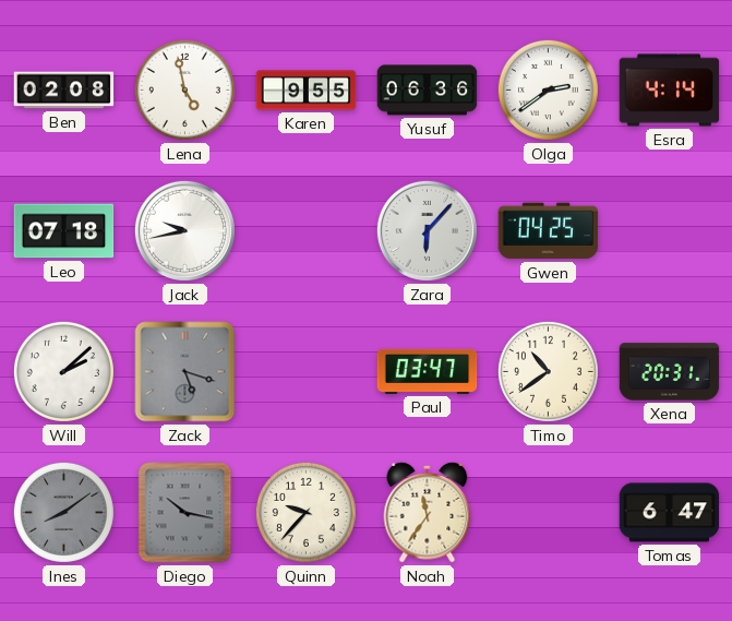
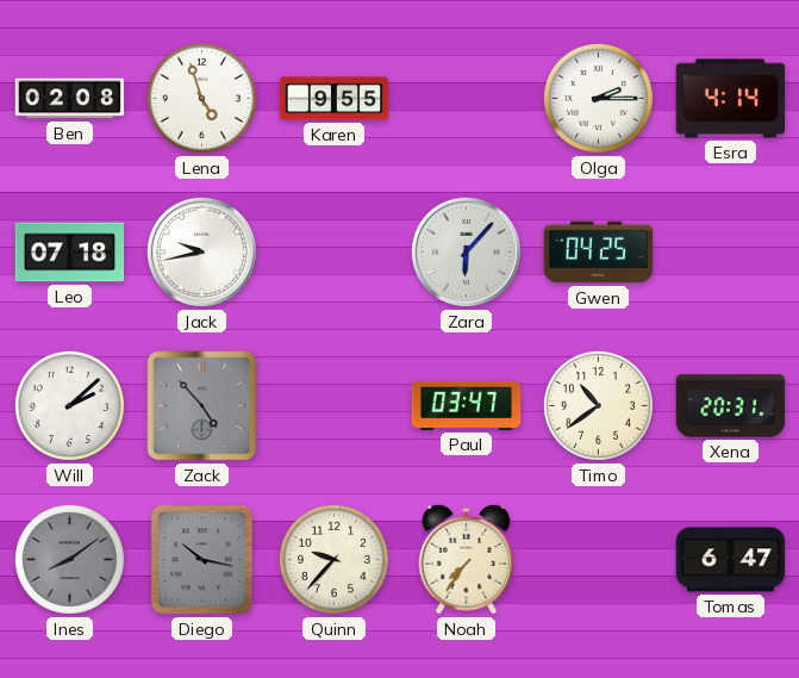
Lena: 4:58 -> 4:57
Yusuf: 06:36 -> none
Olga: 2:39 -> 2:15
Zack: 5:18 -> 4:53
Noah: 11:36 -> 7:36
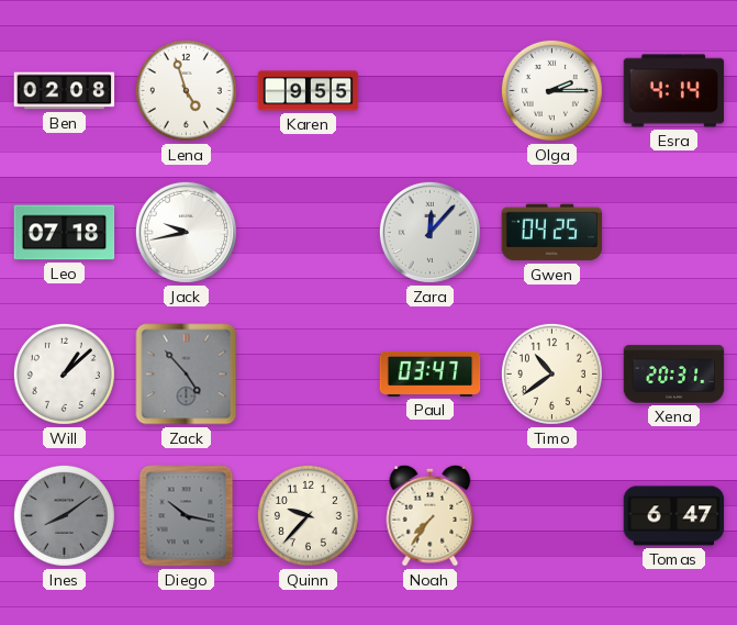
Zara: 6:07 -> 12:07
Will: 2:08 -> 1:08
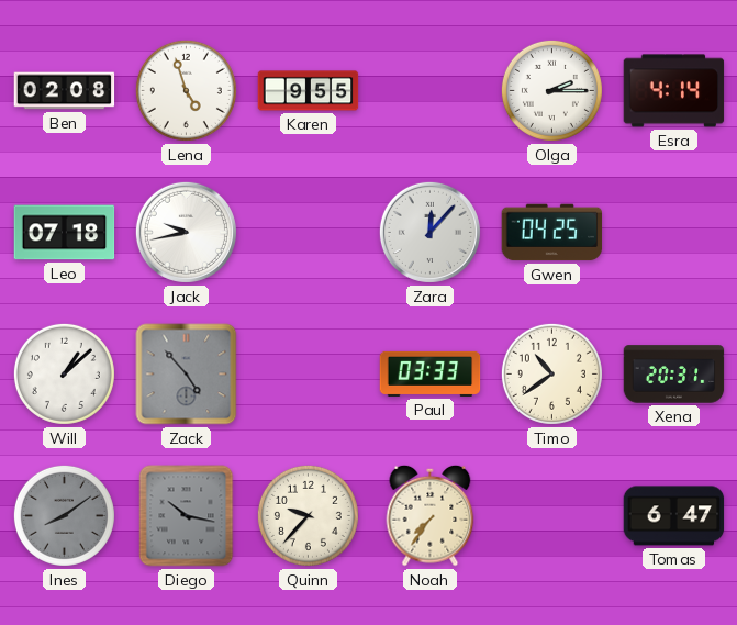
Paul: 03:47 -> 03:33
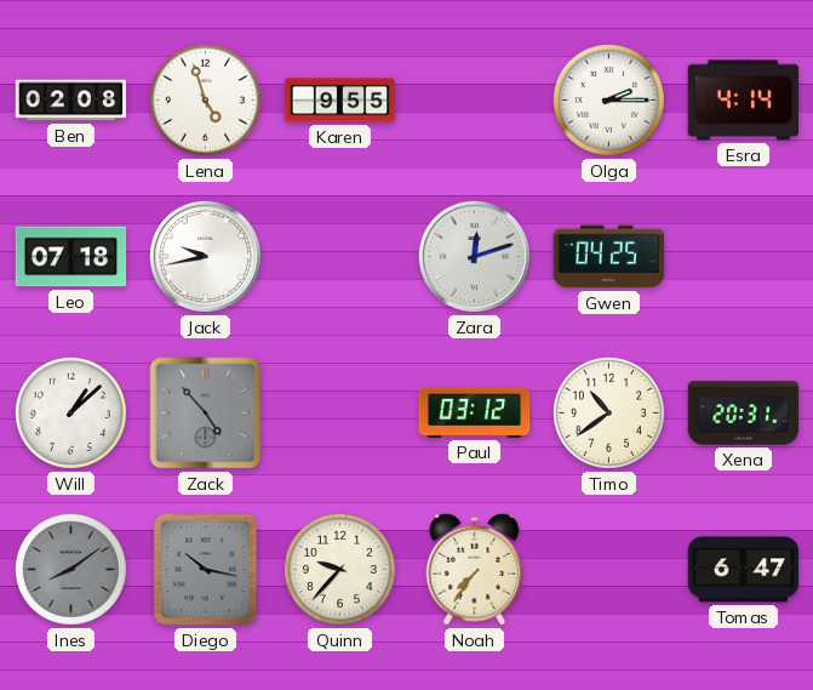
Zara: 12:07 -> 12:12
Paul: 03:33 -> 03:12
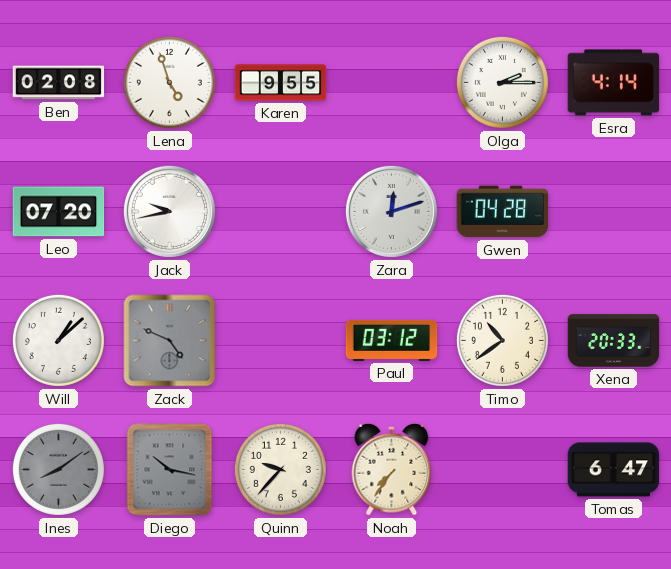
Leo: 07:18 -> 07:20
Gwen: 04:25 -> 04:28
Zack: 4:53 -> 4:49
Xena: 20:31 -> 20:33
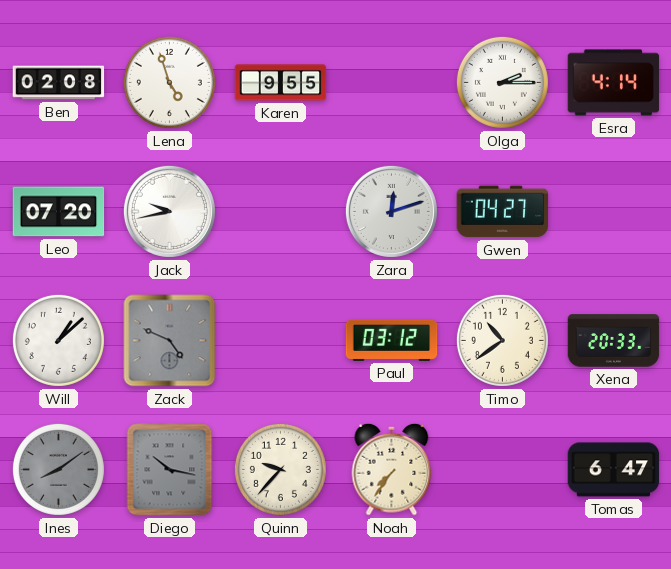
Gwen: 04:28 -> 04:27
